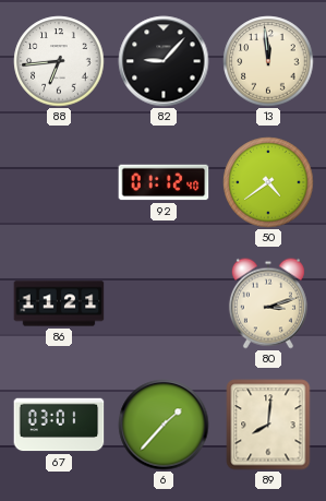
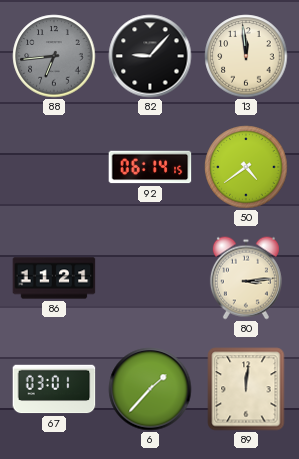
88 dial: white -> grey
92: 01:12 -> 06:14
80: 3:12 -> 3:14
89: 8:01 -> 12:01
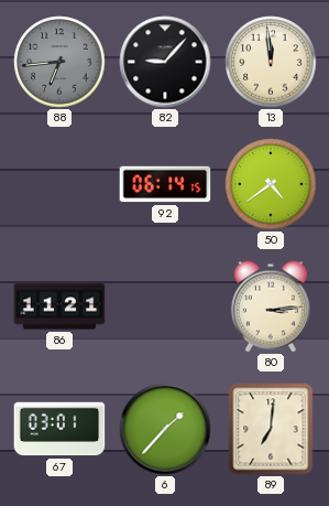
89: 12:01 -> 7:01
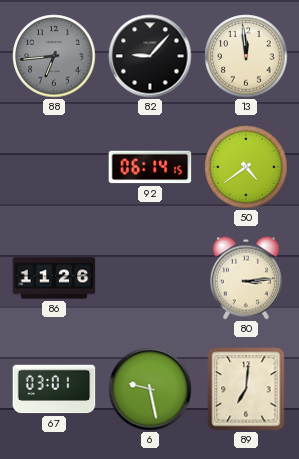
86: 11:21 -> 11:26
6: 1:37 -> 9:28
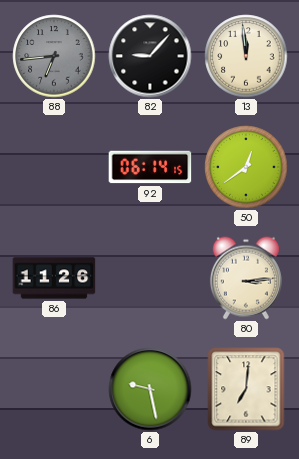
50: 4:39 -> 12:39
67: 03:01 -> none
